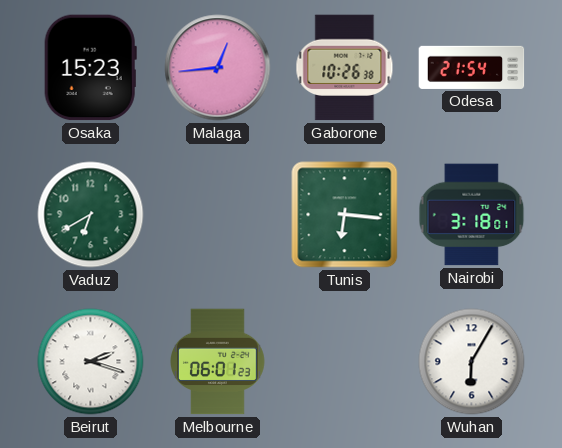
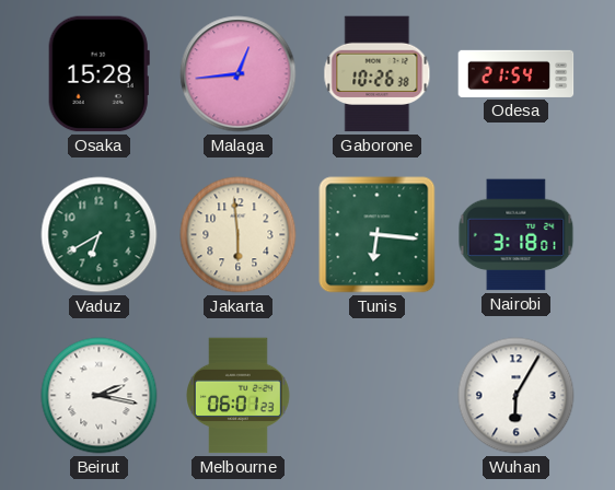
Osaka: 15:23 -> 15:28
Jakarta: none -> 5:59
Beirut: 2:18 -> 2:17
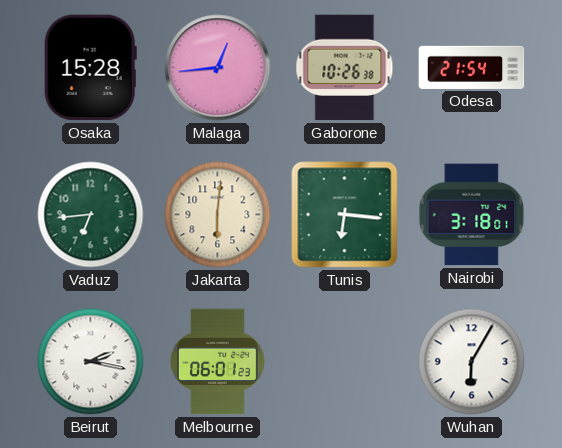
Vaduz: 6:40 -> 6:44
Jakarta: 5:59 -> 6:01
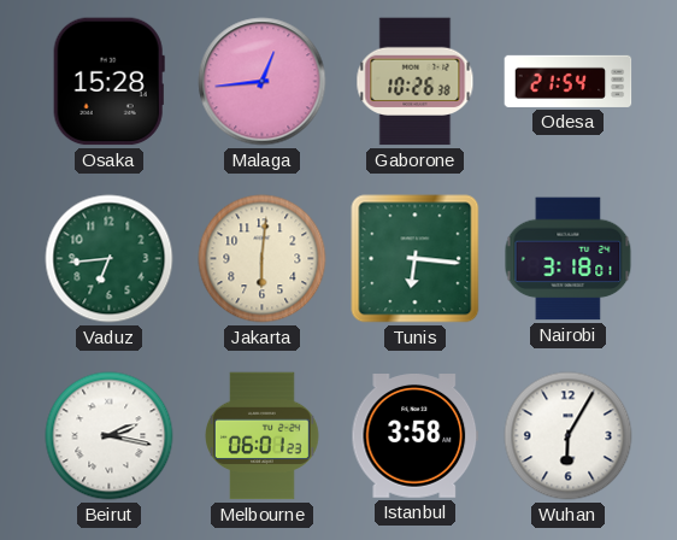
Istanbul: none -> 3:58
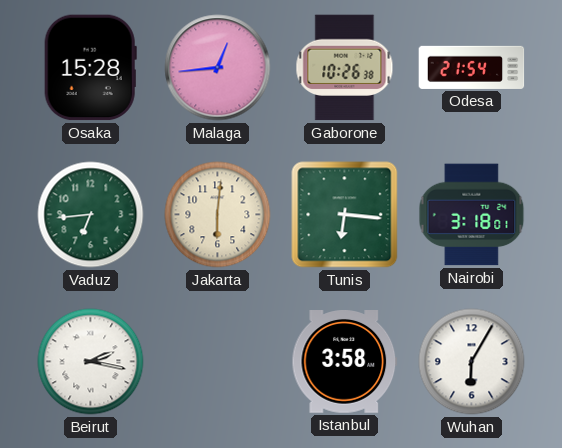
Melbourne: 06:01 -> none
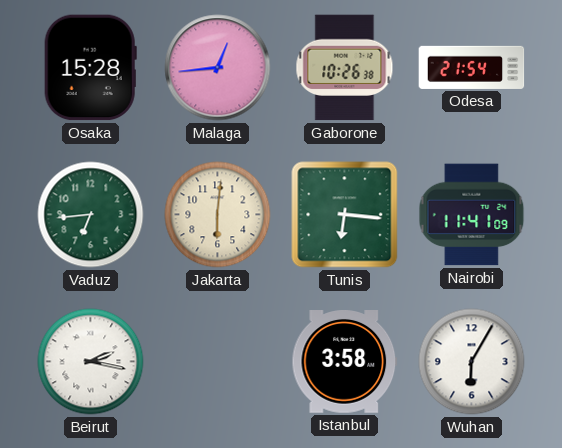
Nairobi: 3:18 -> 11:41
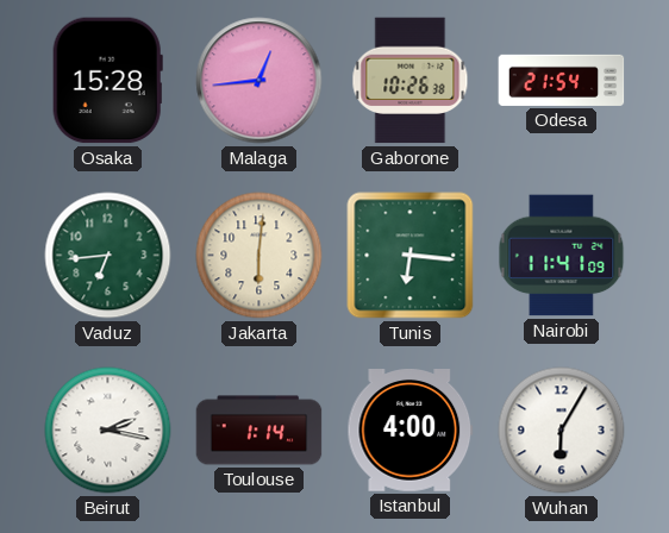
Toulouse: none -> 1:14
Istanbul: 3:58 -> 4:00
